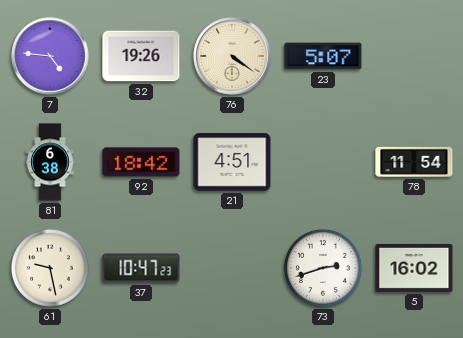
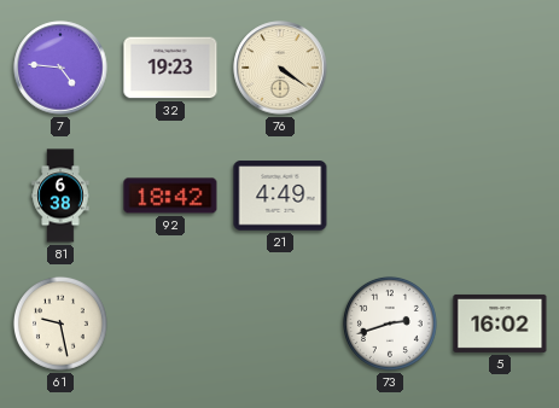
32: 19:26 -> 19:23
23: 5:07 -> none
21: 4:51 -> 4:49
78: 11:54 -> none
37: 10:47 -> none
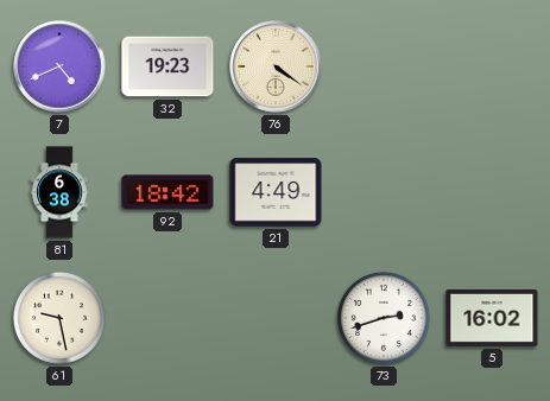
7: 4:46 -> 4:41
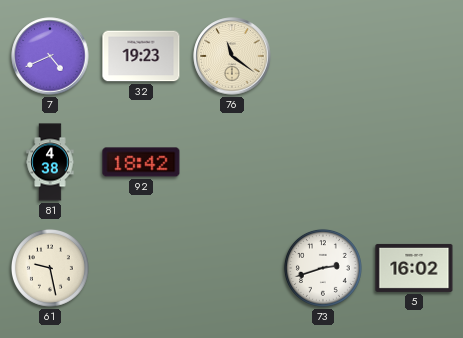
76: 4:21 -> 11:21
81: 6:38 -> 4:38
21: 4:49 -> none
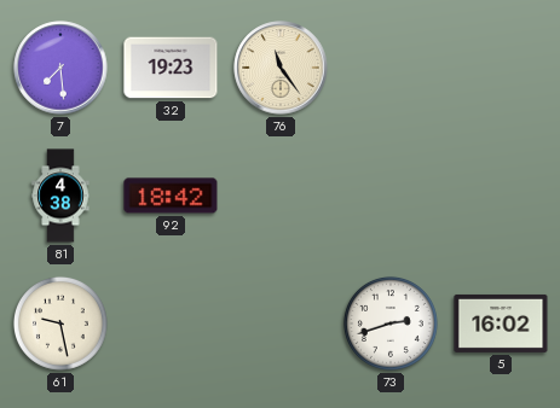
7: 4:41 -> 7:29
76: 11:21 -> 11:24
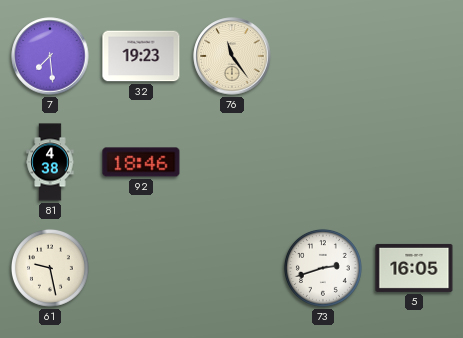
92: 18:42 -> 18:46
5: 16:02 -> 16:05
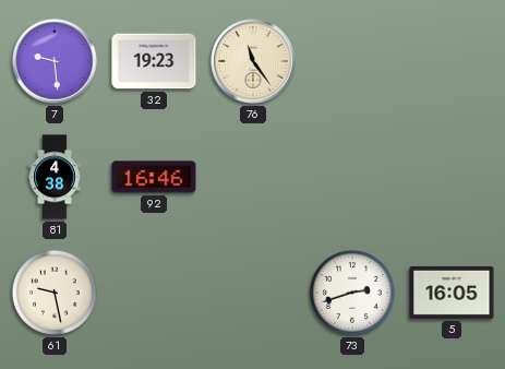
7: 7:29 -> 9:29
92: 18:46 -> 16:46
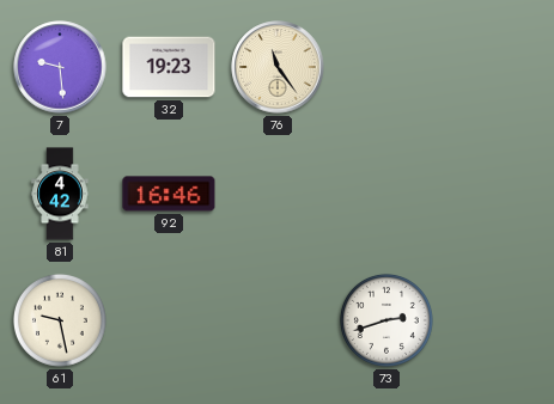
81: 4:38 -> 4:42
5: 16:05 -> none
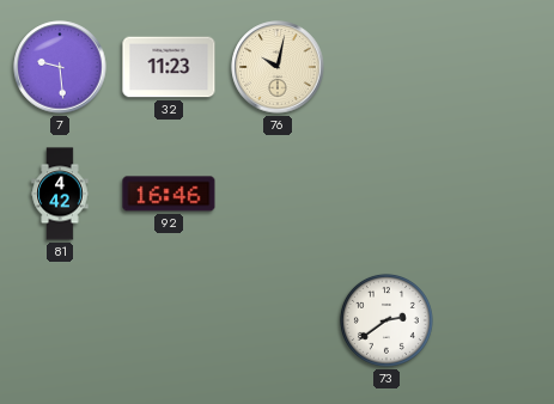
32: 19:23 -> 11:23
76: 11:24 -> 10:02
61: 9:28 -> none
73: 2:42 -> 2:39
